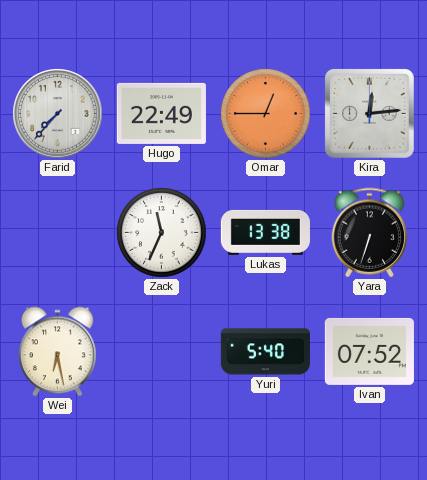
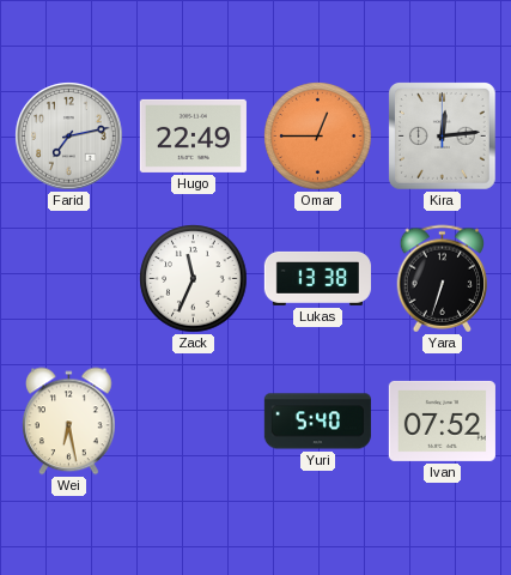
Farid: 7:37 -> 7:13
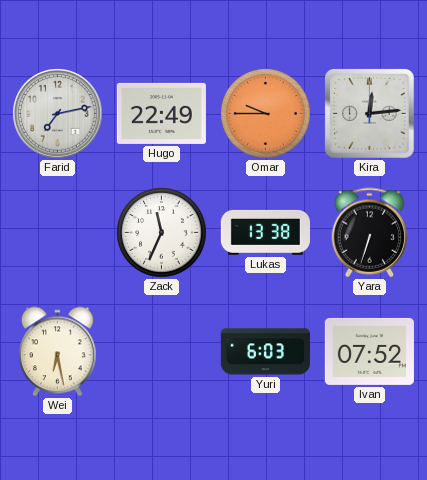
Omar: 12:45 -> 9:45
Yuri: 5:40 -> 6:03
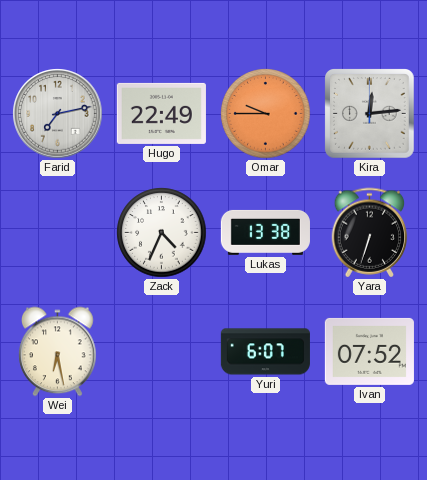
Zack: 11:34 -> 4:34
Yuri: 6:03 -> 6:07
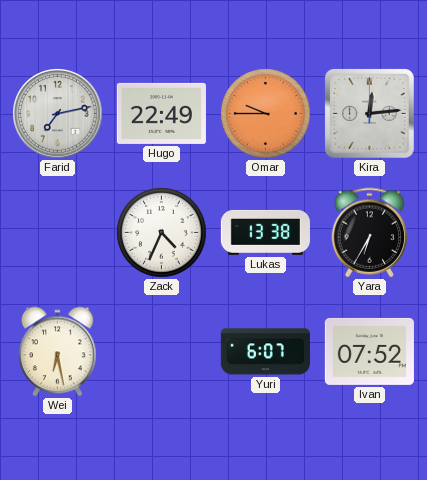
Yara: 6:33 -> 6:35
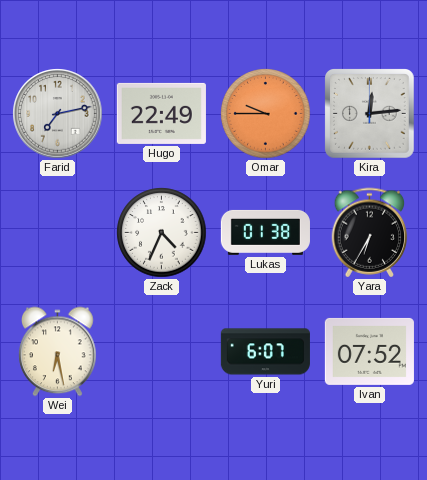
Lukas: 13:38 -> 01:38
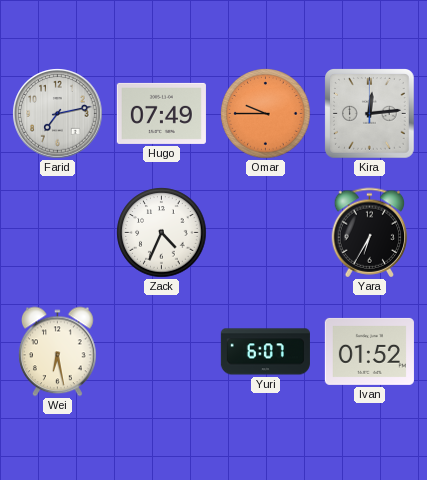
Hugo: 22:49 -> 07:49
Lukas: 01:38 -> none
Ivan: 07:52 -> 01:52
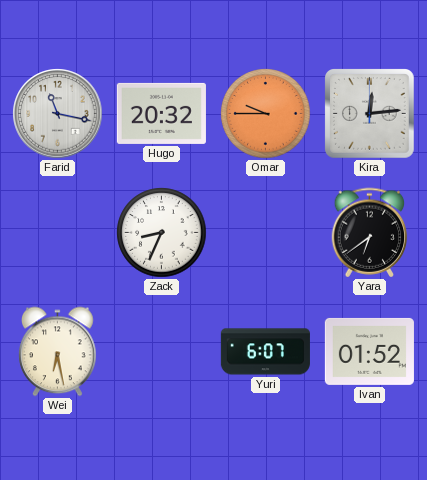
Farid: 7:13 -> 11:17
Hugo: 07:49 -> 20:32
Zack: 4:34 -> 8:34
Yara: 6:35 -> 6:39
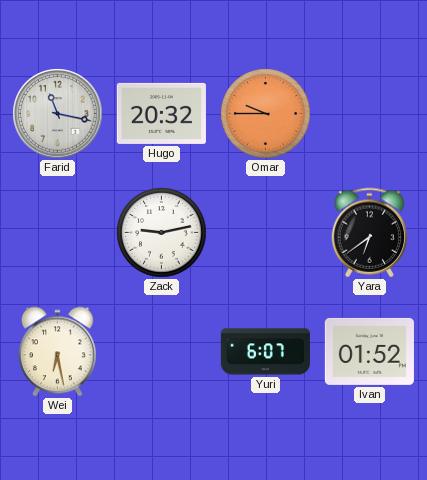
Kira: 12:14 -> none
Zack: 8:34 -> 9:13
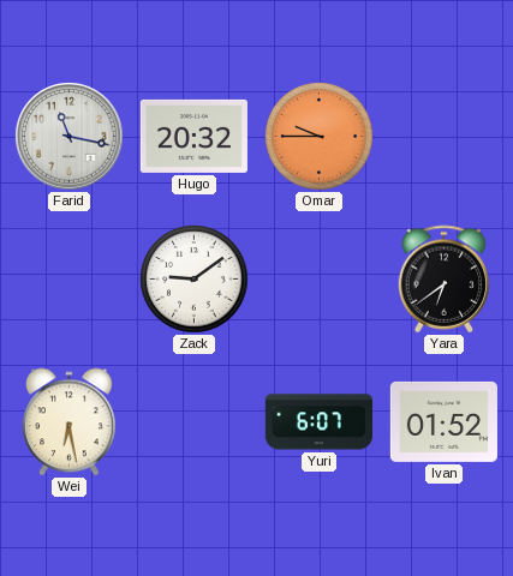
Zack: 9:13 -> 9:09
